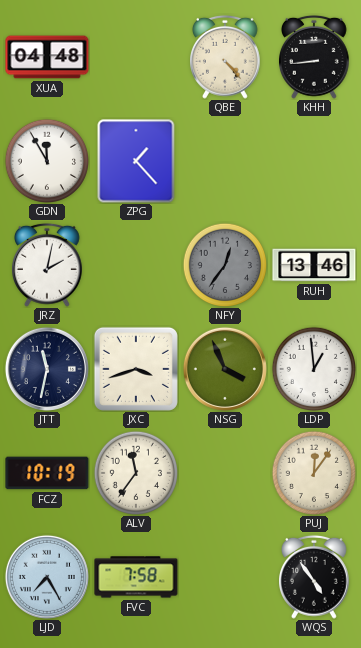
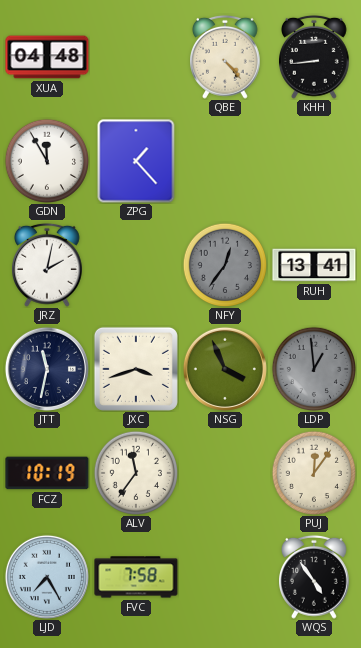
RUH: 13:46 -> 13:41
LDP dial: white -> grey
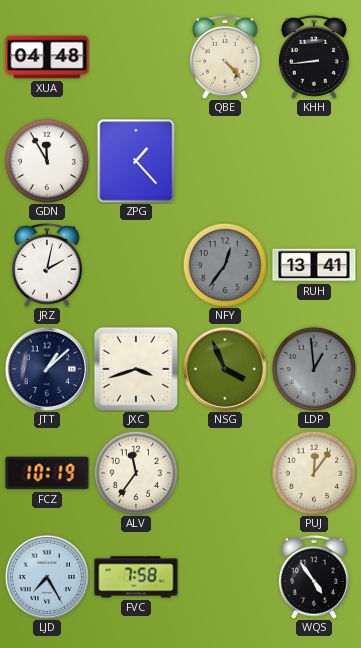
JTT: 11:32 -> 1:08
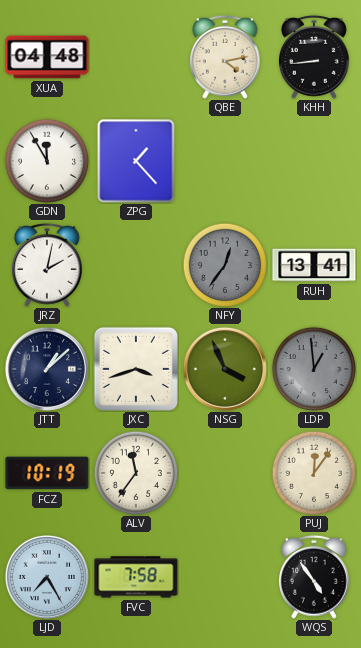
QBE: 4:23 -> 4:13
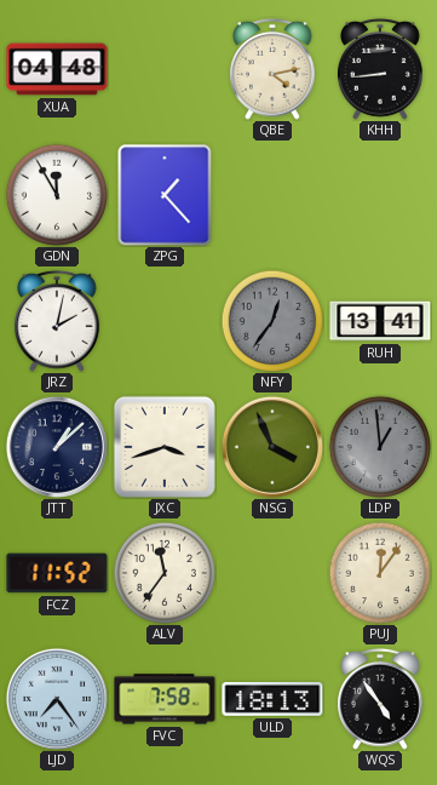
FCZ: 10:19 -> 11:52
LJD: 7:25 -> 7:24
ULD: none -> 18:13
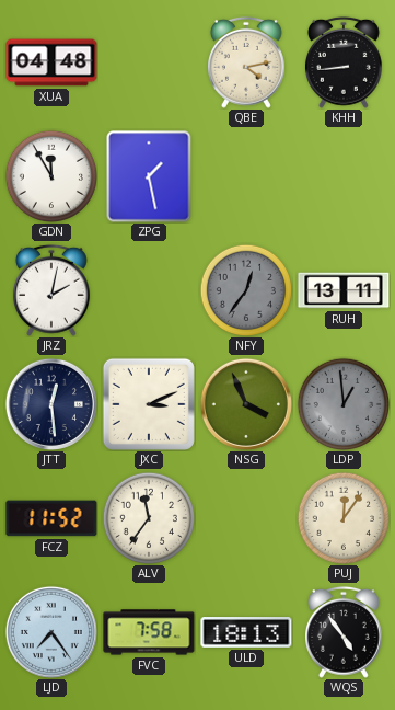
ZPG: 1:23 -> 1:28
RUH: 13:41 -> 13:11
JTT: 1:08 -> 12:29
JXC: 3:42 -> 3:11
